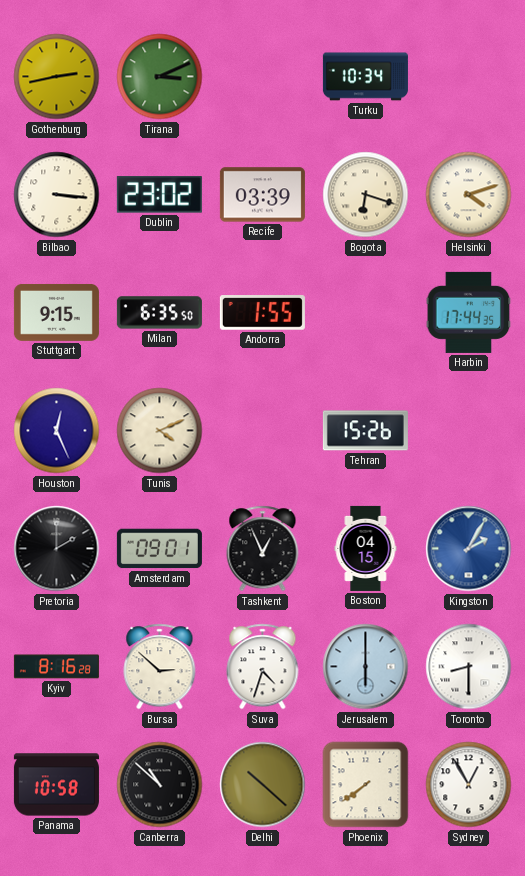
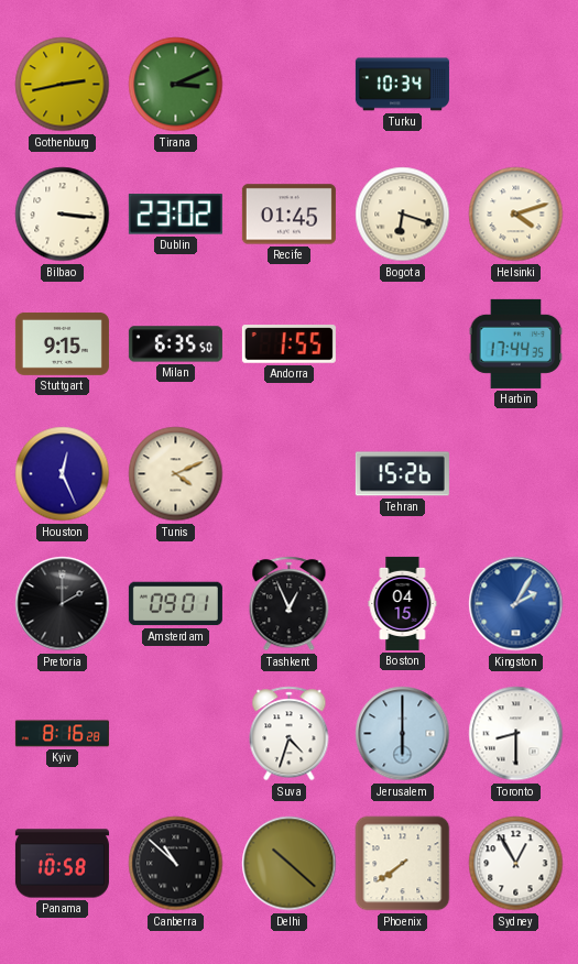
Recife: 03:39 -> 01:45
Bursa: 2:52 -> none
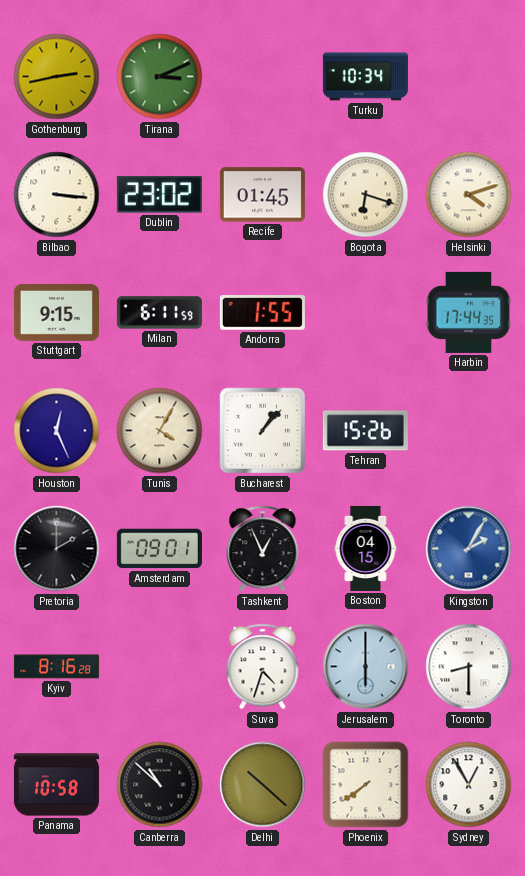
Milan: 6:35 -> 6:11
Tunis: 4:11 -> 4:05
Bucharest: none -> 1:07
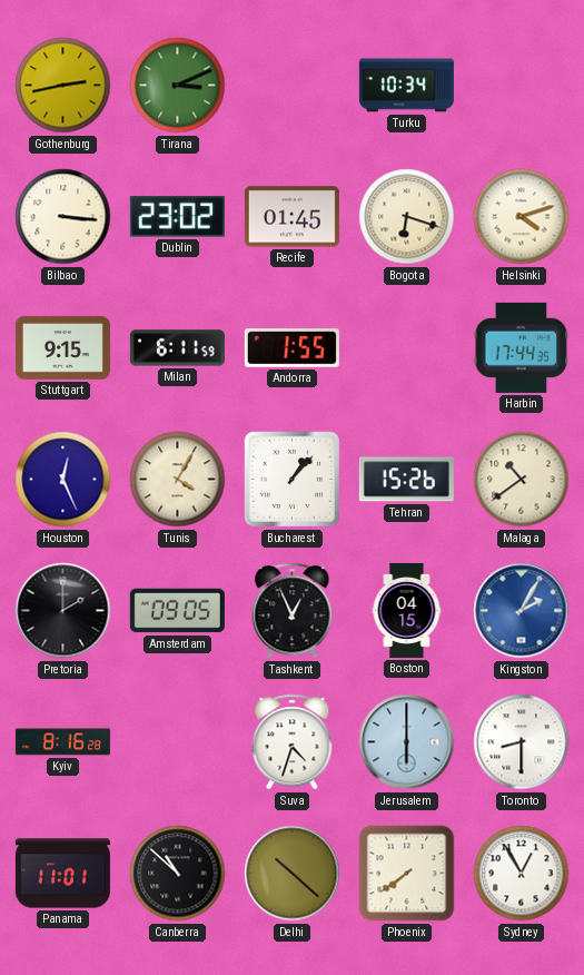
Malaga: none -> 10:39
Amsterdam: 09:01 -> 09:05
Panama: 10:58 -> 11:01
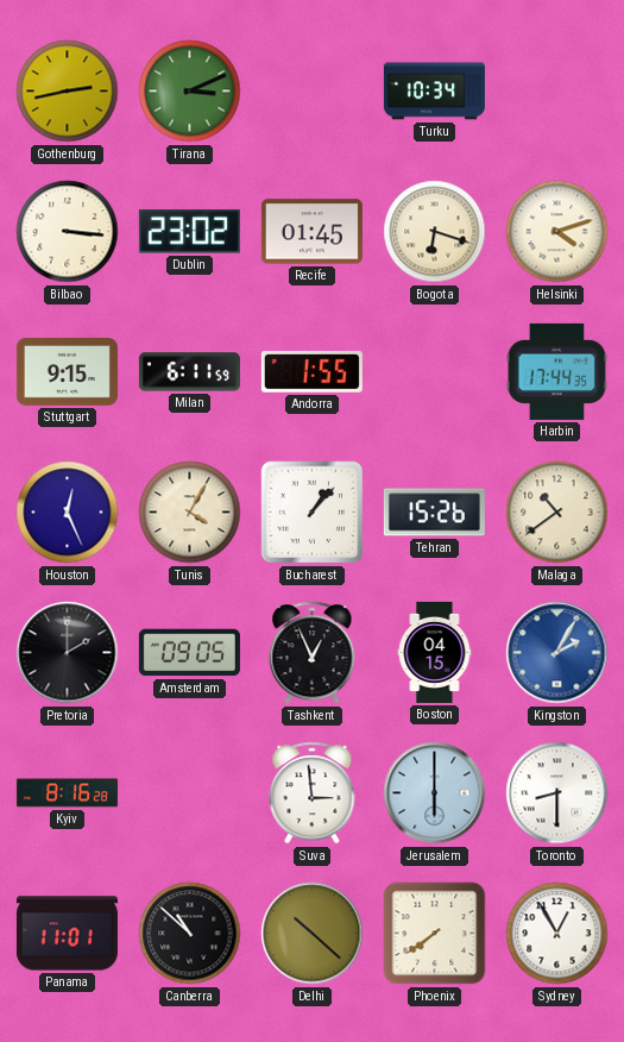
Suva: 4:33 -> 2:59
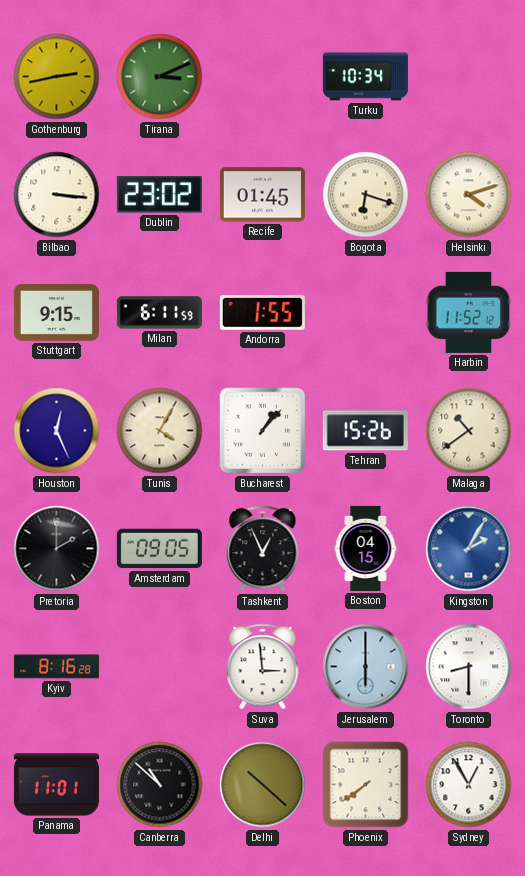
Harbin: 17:44 -> 11:52
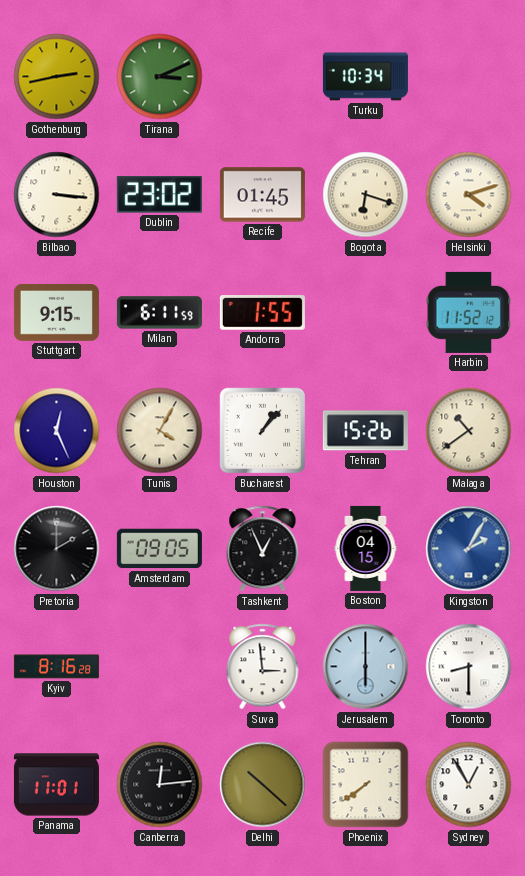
Canberra: 10:52 -> 12:14
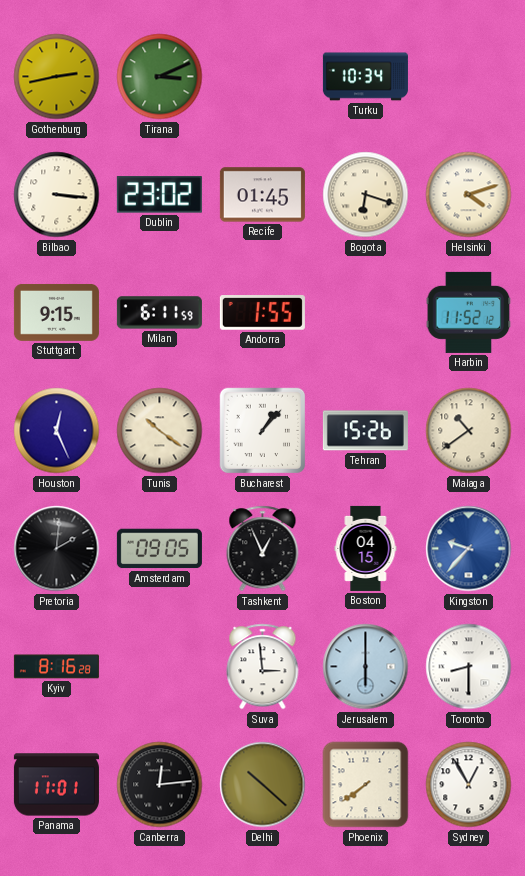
Tunis: 4:05 -> 10:21
Pretoria: 2:00 -> 2:01
Kingston: 2:05 -> 9:37
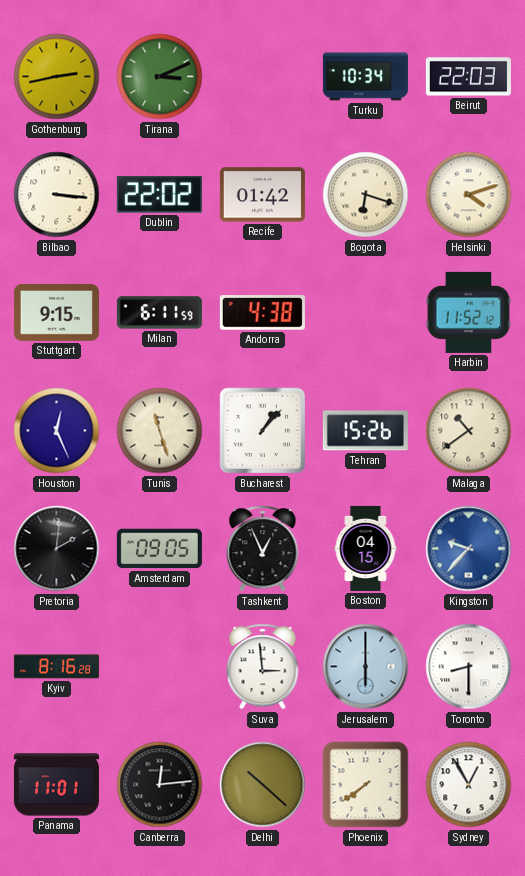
Beirut: none -> 22:03
Dublin: 23:02 -> 22:02
Recife: 01:45 -> 01:42
Andorra: 1:55 -> 4:38
Tunis: 10:21 -> 11:27
